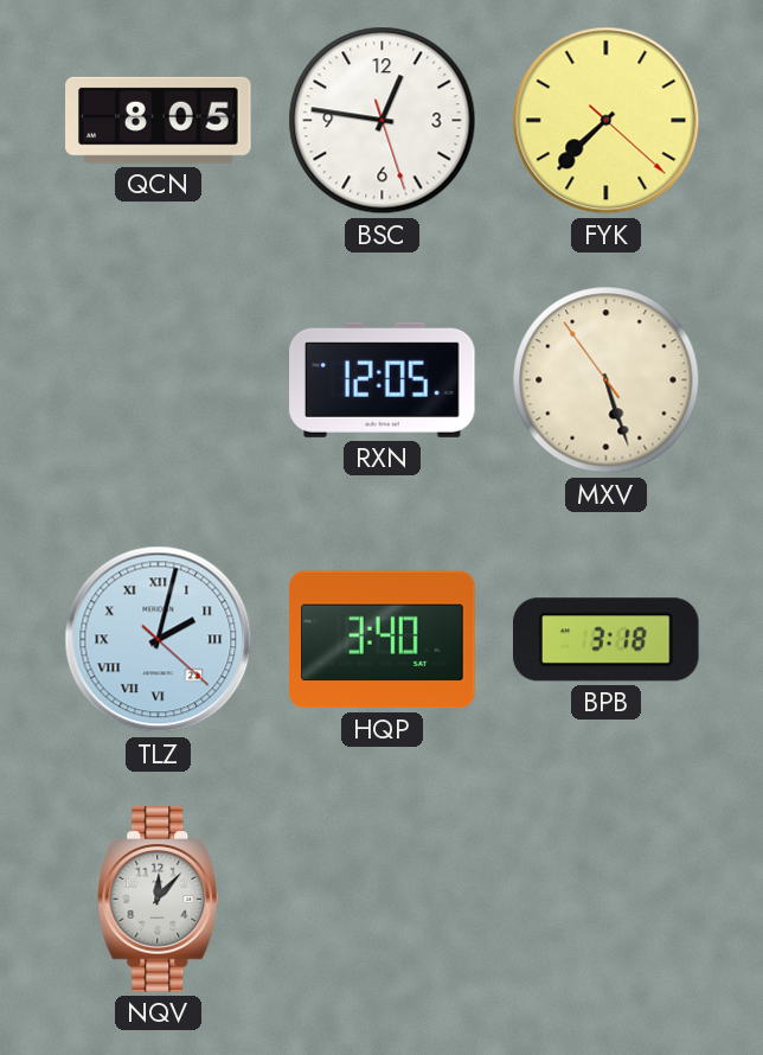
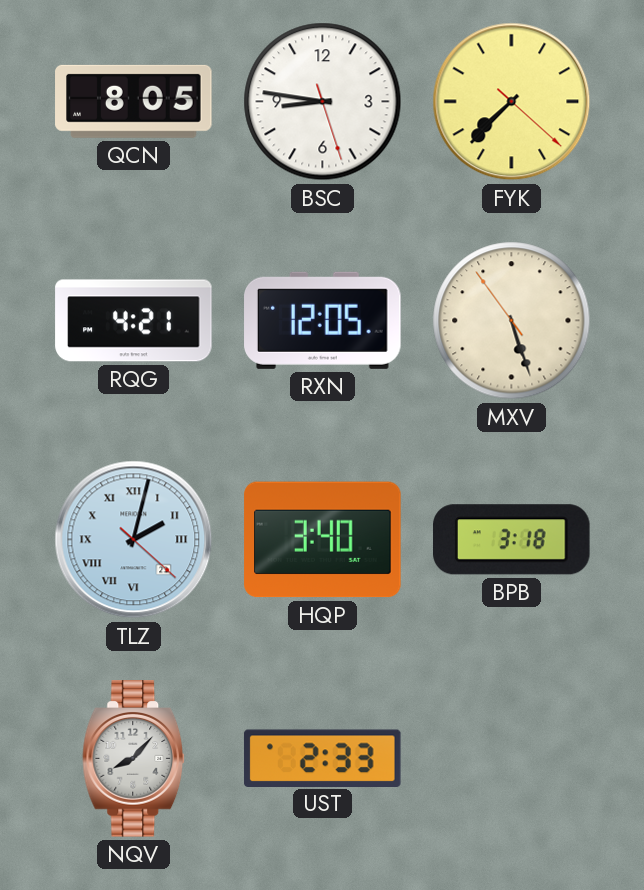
BSC: 12:46 -> 8:46
RQG: none -> 4:21
NQV: 12:07 -> 8:07
UST: none -> 2:33
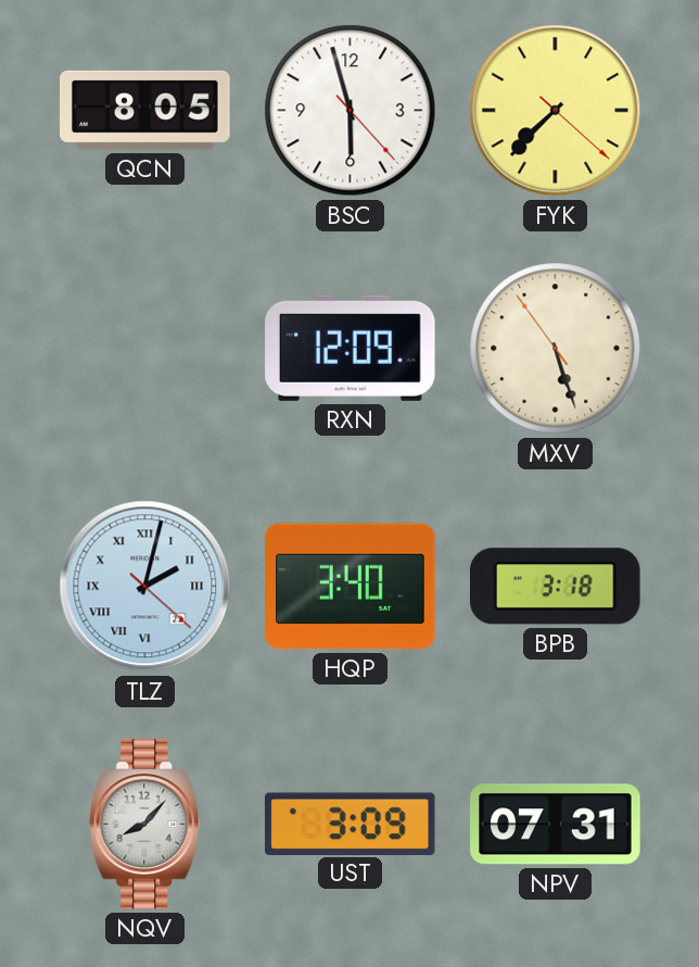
BSC: 8:46 -> 5:57
RQG: 4:21 -> none
RXN: 12:05 -> 12:09
UST: 2:33 -> 3:09
NPV: none -> 07:31
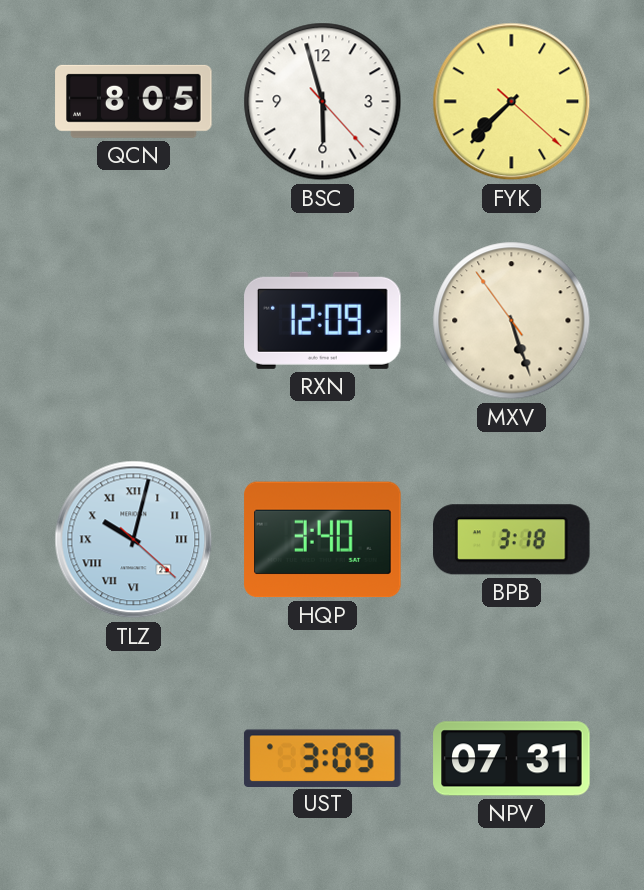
TLZ: 2:02 -> 10:02
NQV: 8:07 -> none
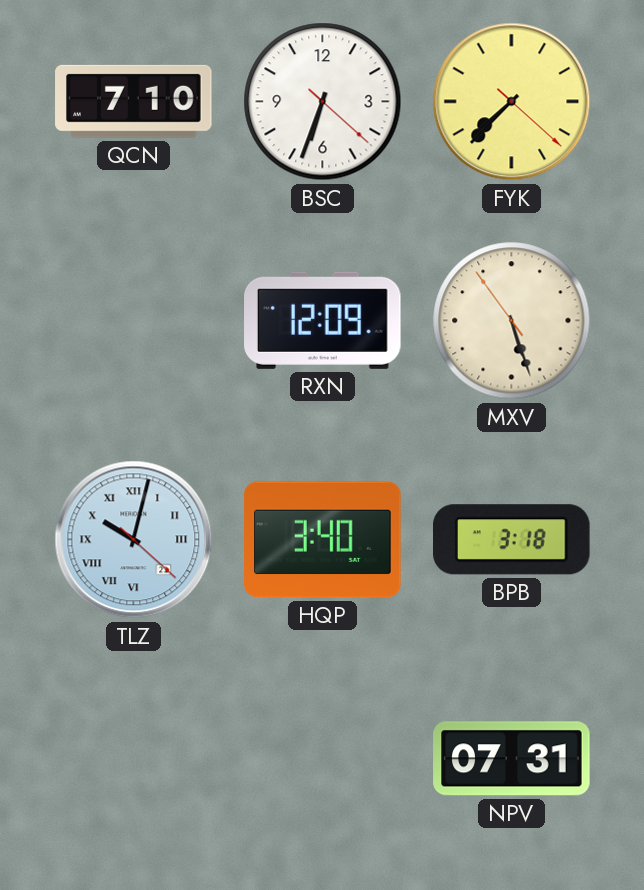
QCN: 8:05 -> 7:10
BSC: 5:57 -> 6:33
UST: 3:09 -> none
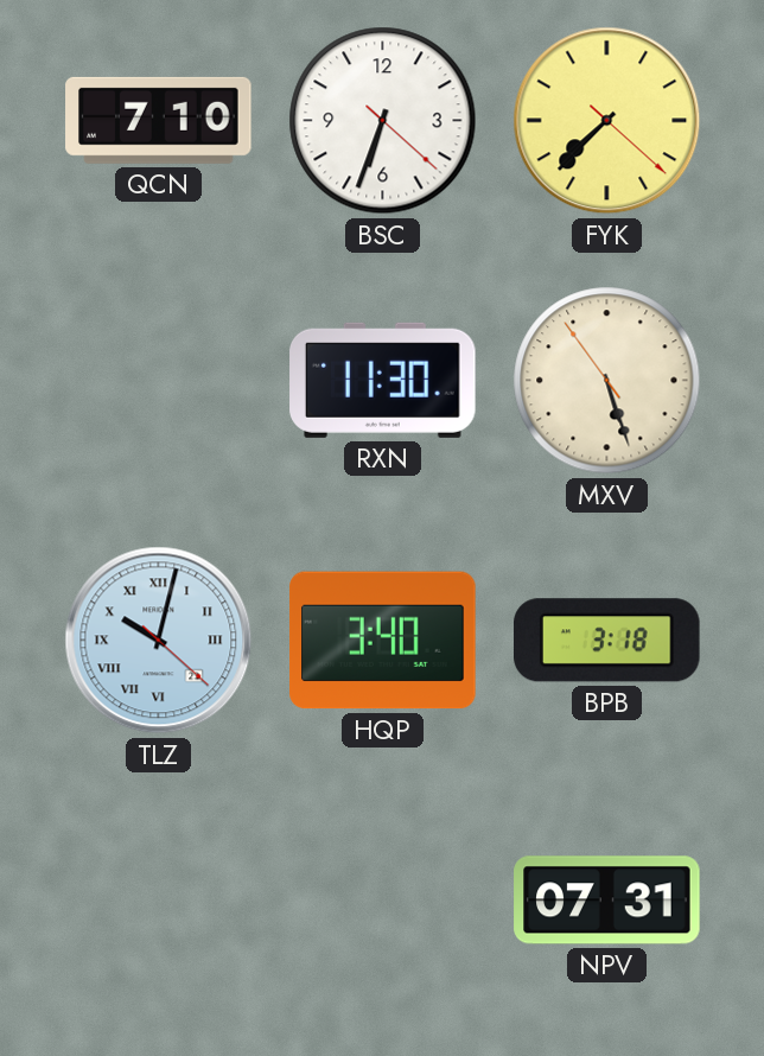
RXN: 12:09 -> 11:30
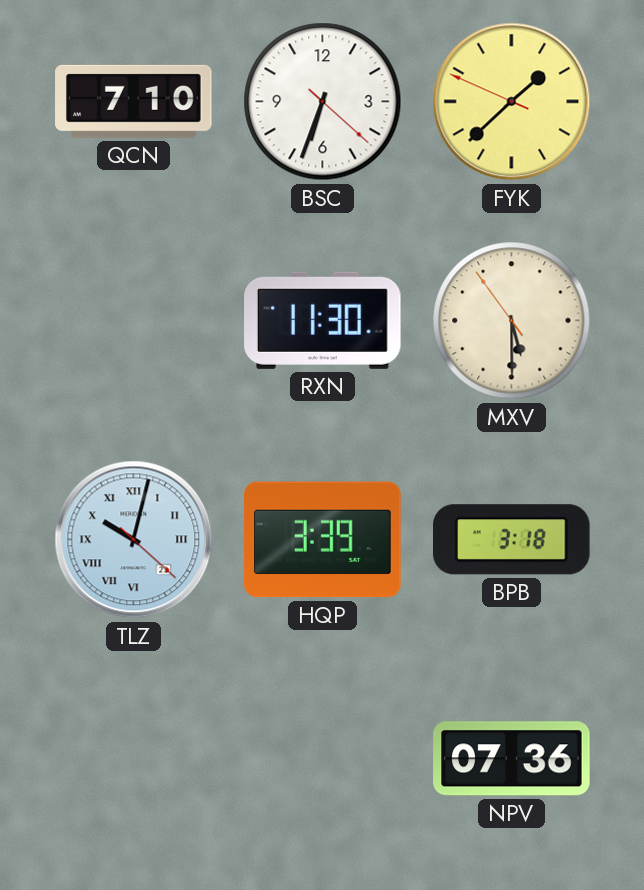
FYK: 7:37 -> 1:37
MXV: 5:26 -> 5:29
HQP: 3:40 -> 3:39
NPV: 07:31 -> 07:36
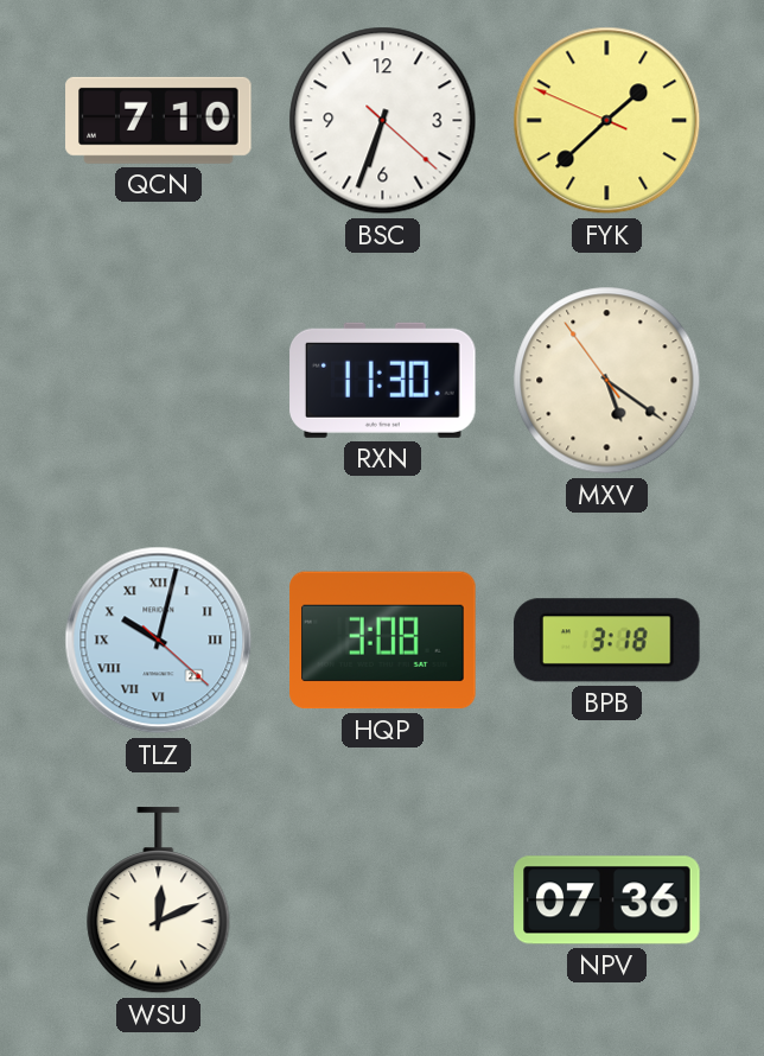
MXV: 5:29 -> 5:20
HQP: 3:39 -> 3:08
WSU: none -> 12:11
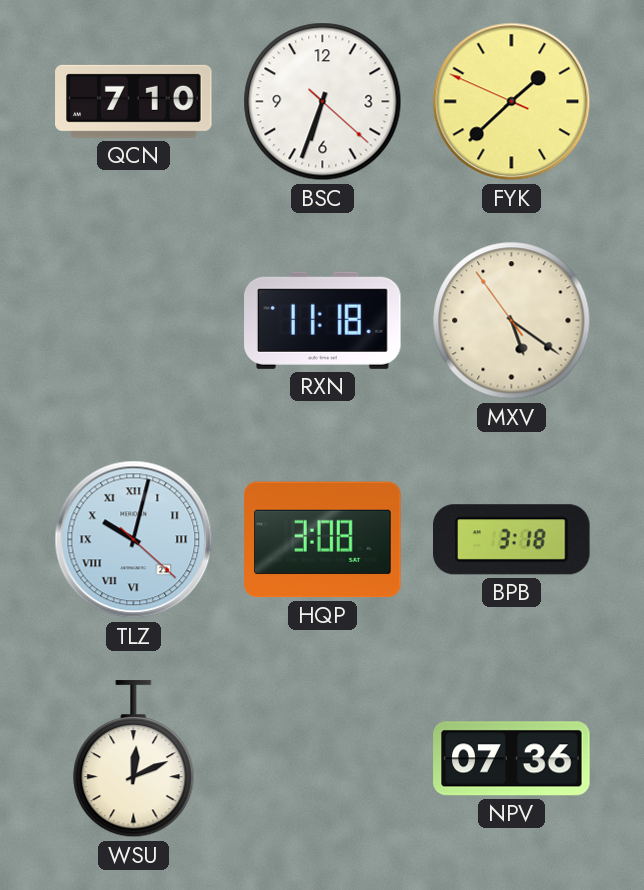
RXN: 11:30 -> 11:18
